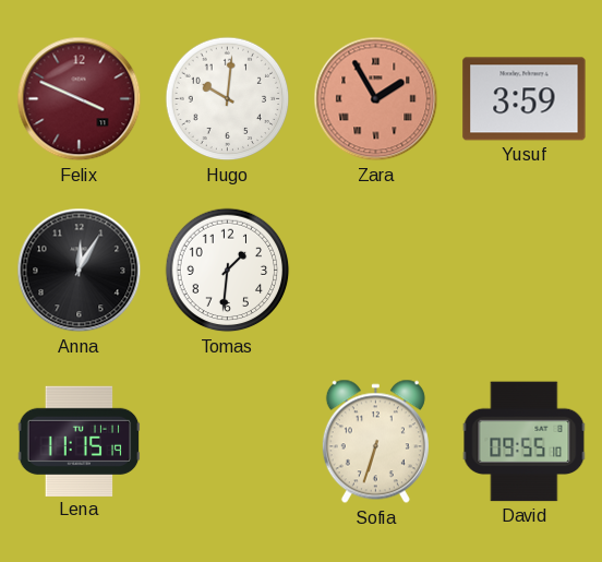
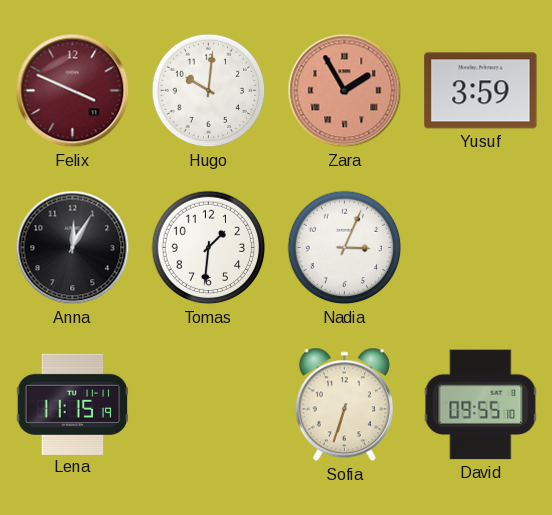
Nadia: none -> 3:04
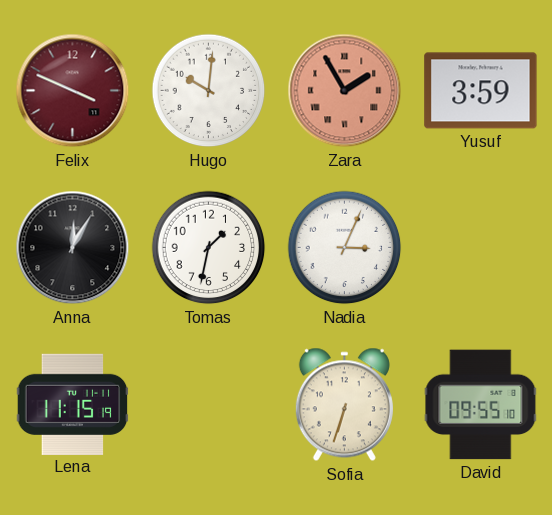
Tomas: 1:31 -> 1:32
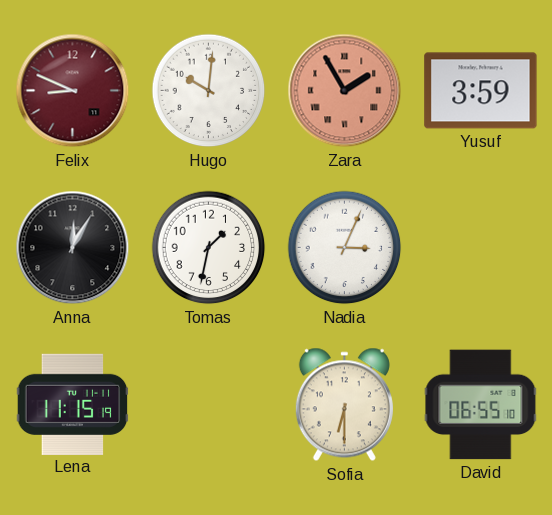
Felix: 3:49 -> 8:49
Sofia: 6:33 -> 6:30
David: 09:55 -> 06:55
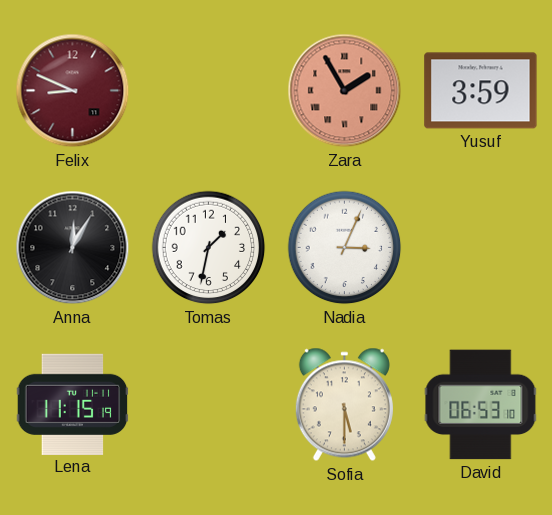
Hugo: 10:01 -> none
Sofia: 6:30 -> 5:30
David: 06:55 -> 06:53
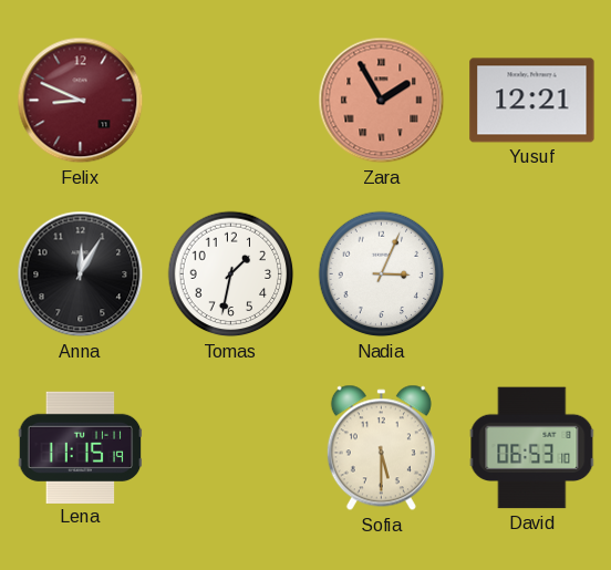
Yusuf: 3:59 -> 12:21
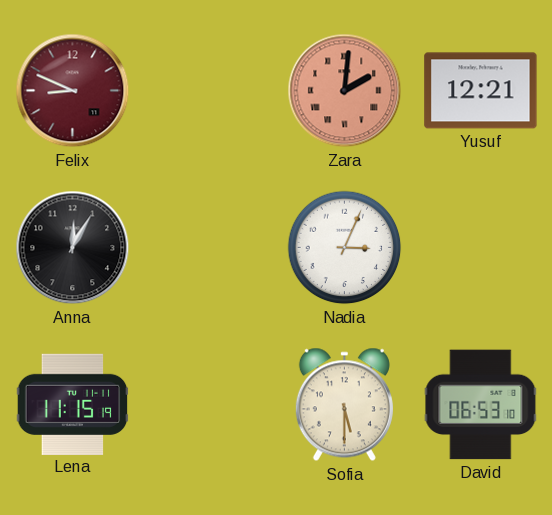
Zara: 1:55 -> 2:01
Tomas: 1:32 -> none
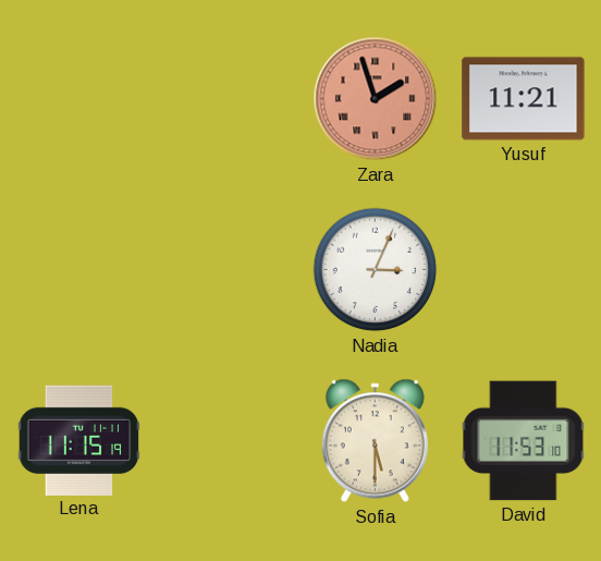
Felix: 8:49 -> none
Zara: 2:01 -> 1:57
Yusuf: 12:21 -> 11:21
Anna: 12:05 -> none
David: 06:53 -> 11:53
